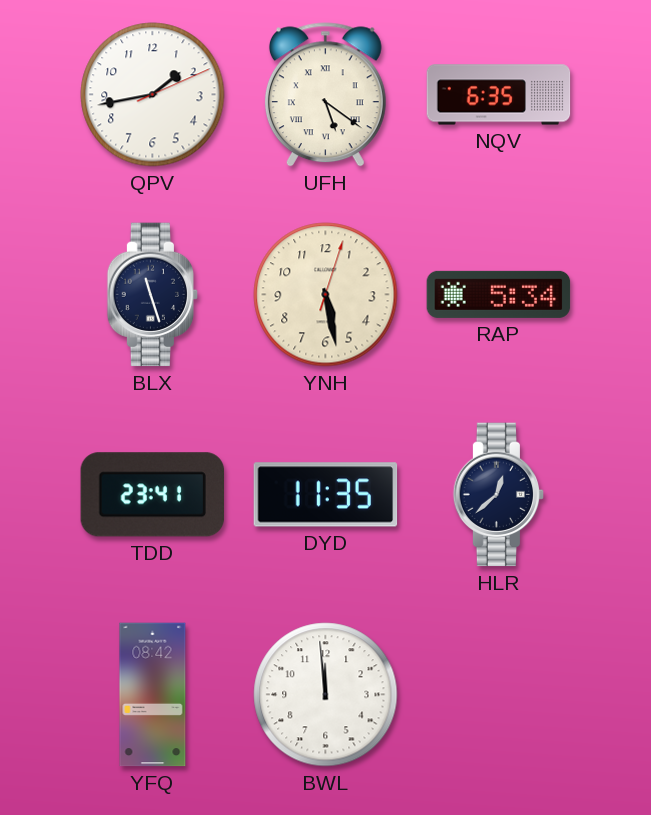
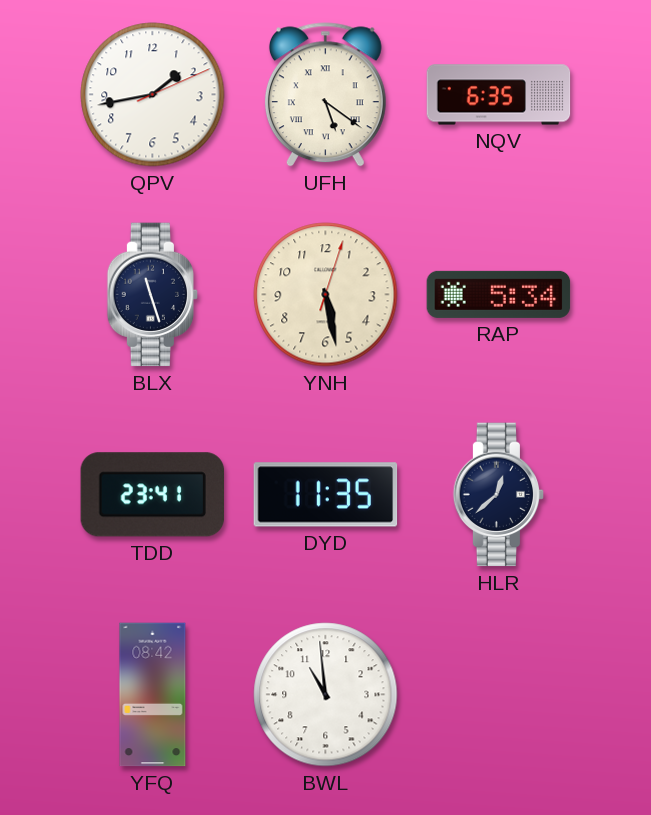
BWL: 11:59 -> 10:59
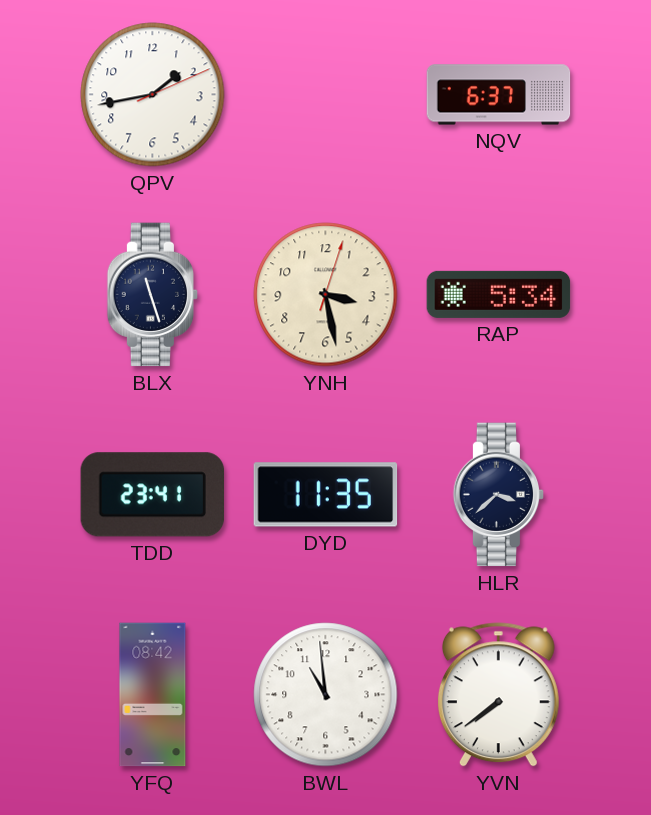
UFH: 5:21 -> none
NQV: 6:35 -> 6:37
YNH: 5:28 -> 3:28
HLR: 12:38 -> 3:38
YVN: none -> 7:39
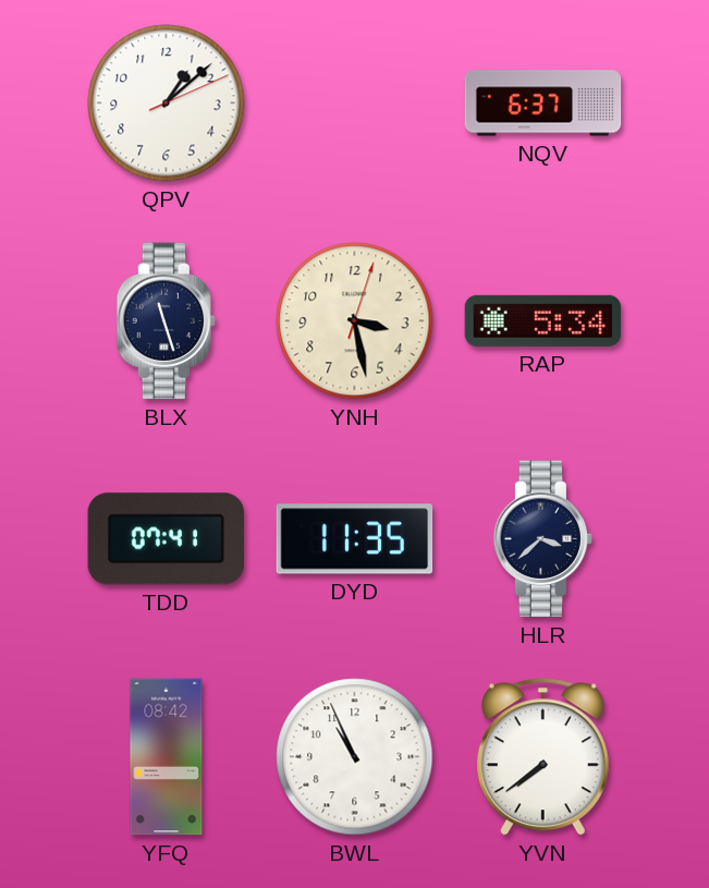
QPV: 1:43 -> 1:08
TDD: 23:41 -> 07:41
BWL: 10:59 -> 10:56
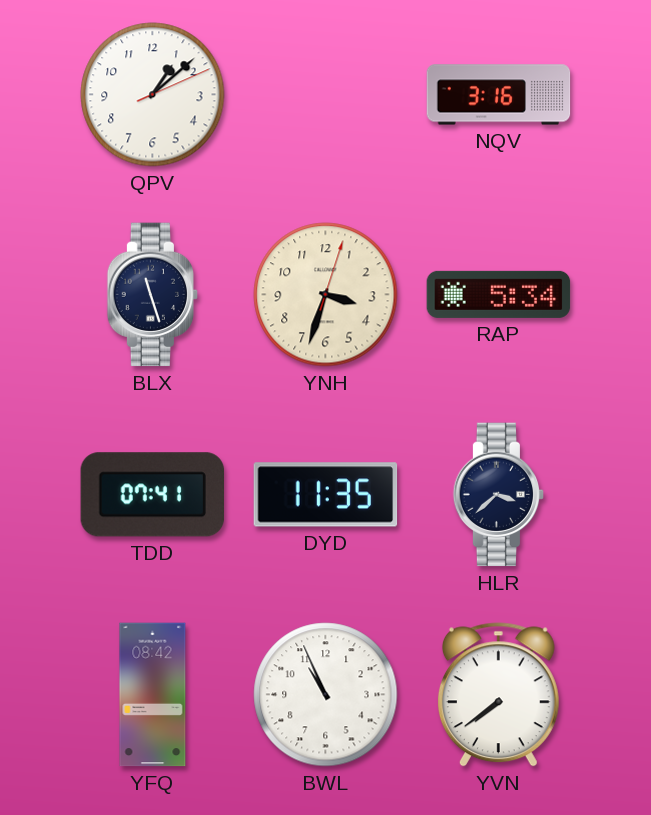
NQV: 6:37 -> 3:16
YNH: 3:28 -> 3:33
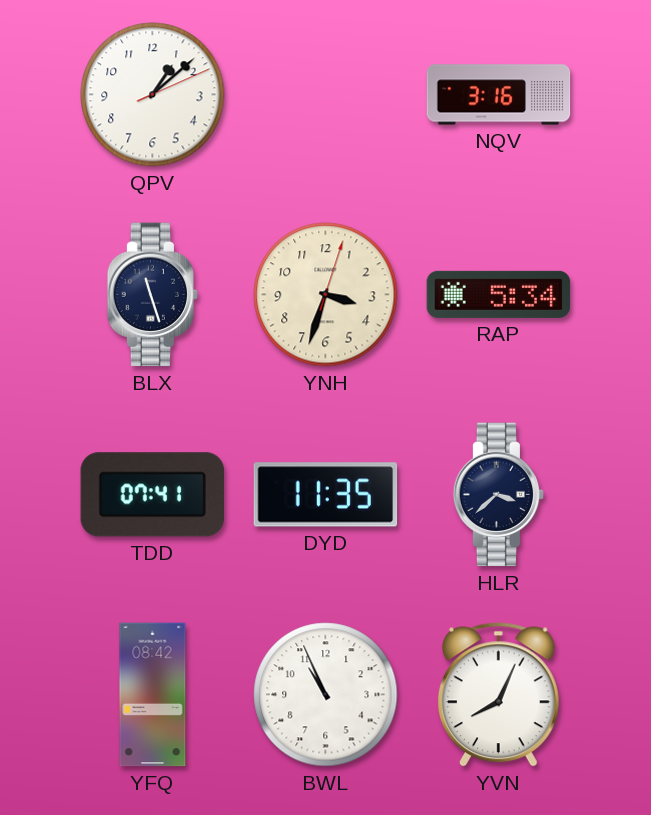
YVN: 7:39 -> 8:04
